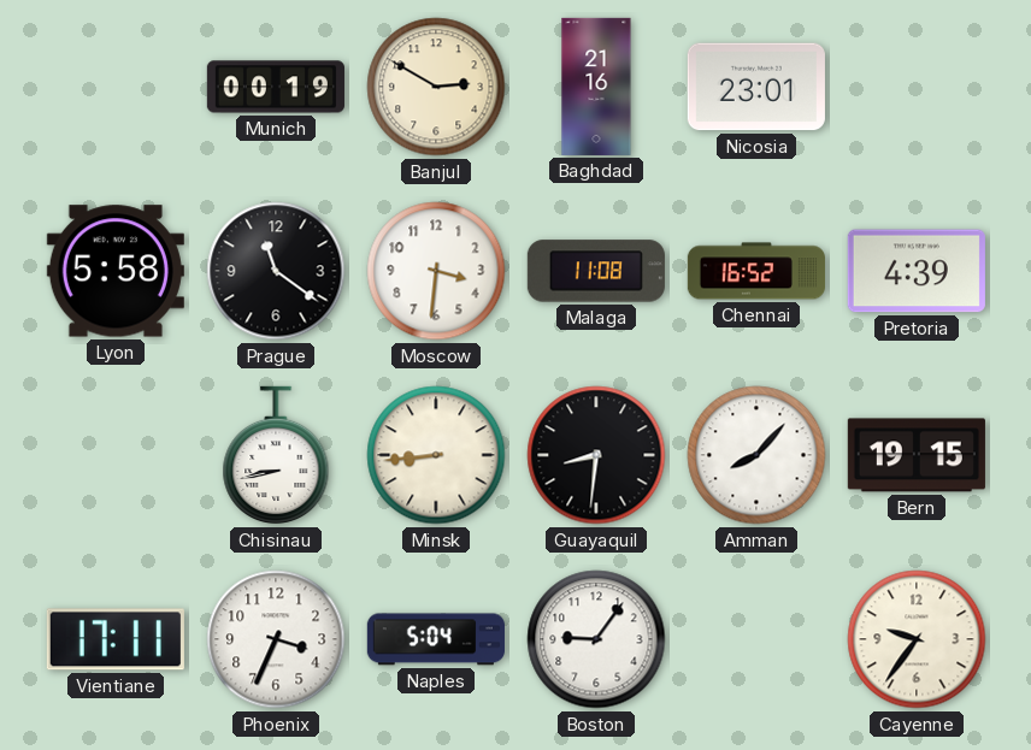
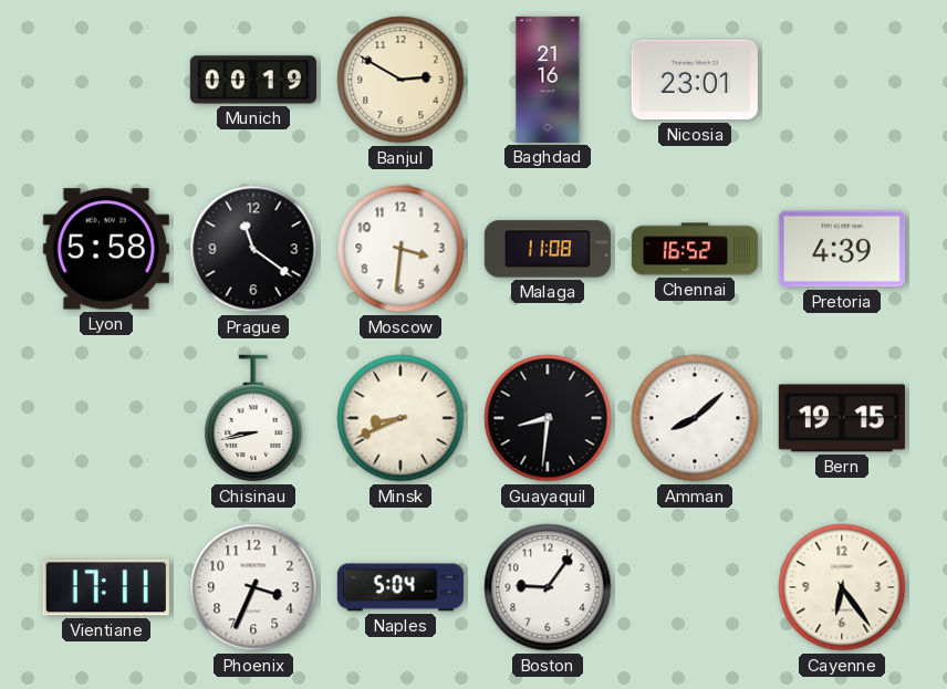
Minsk: 8:44 -> 8:41
Amman: 8:07 -> 8:08
Cayenne: 9:36 -> 6:24
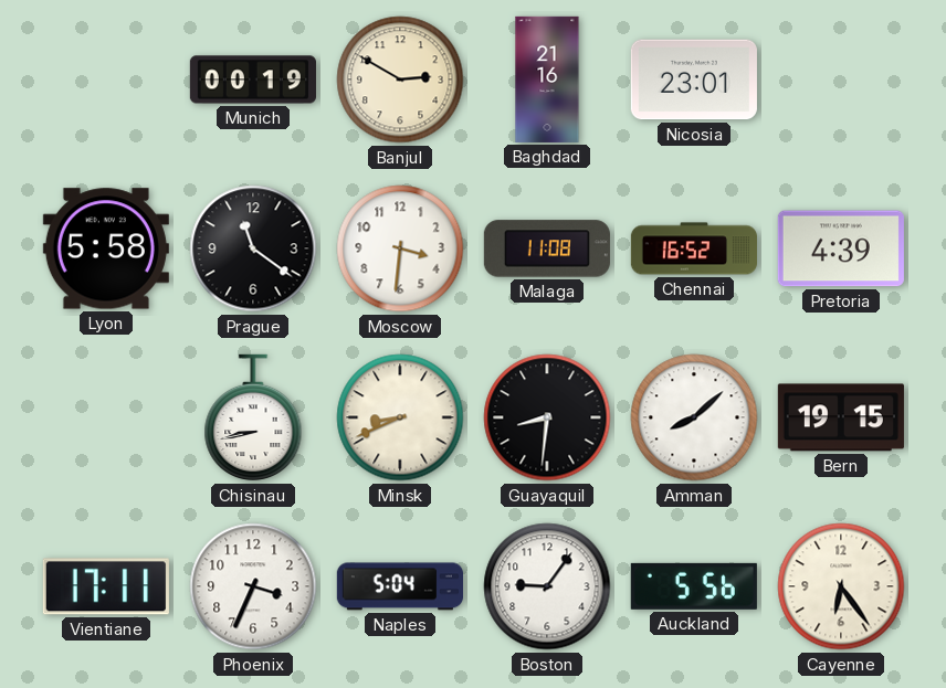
Auckland: none -> 5:56
